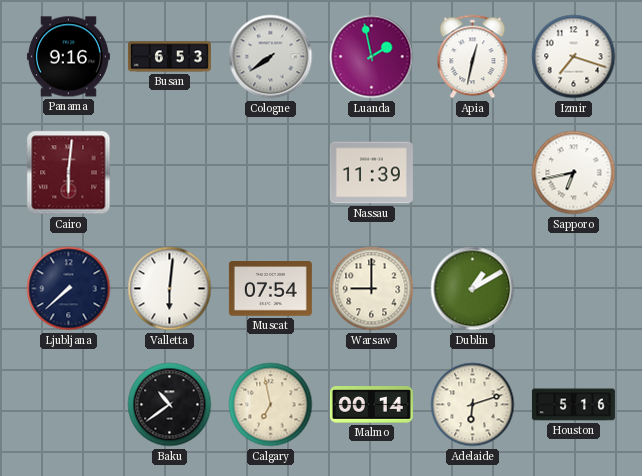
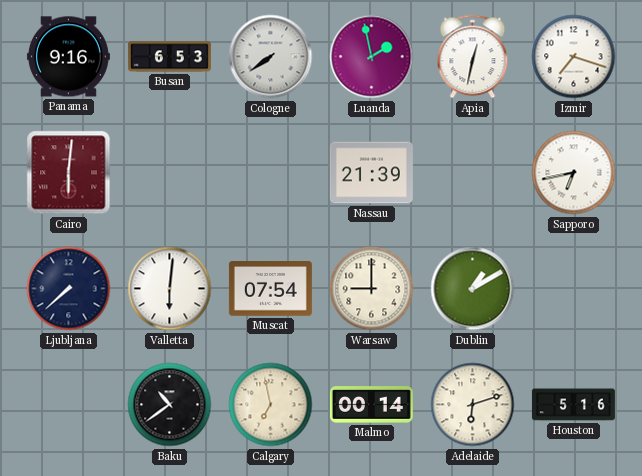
Nassau: 11:39 -> 21:39
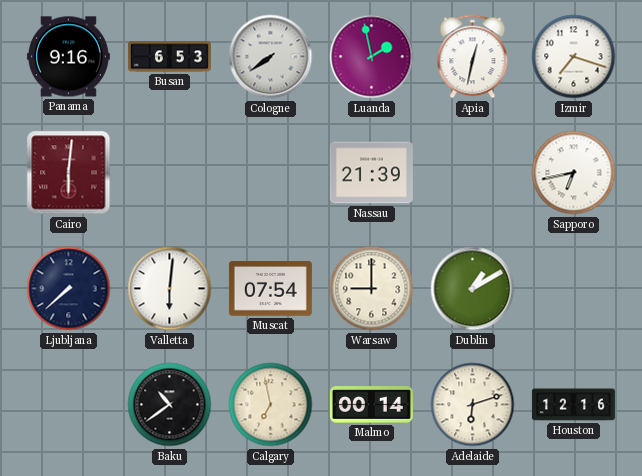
Houston: 5:16 -> 12:16
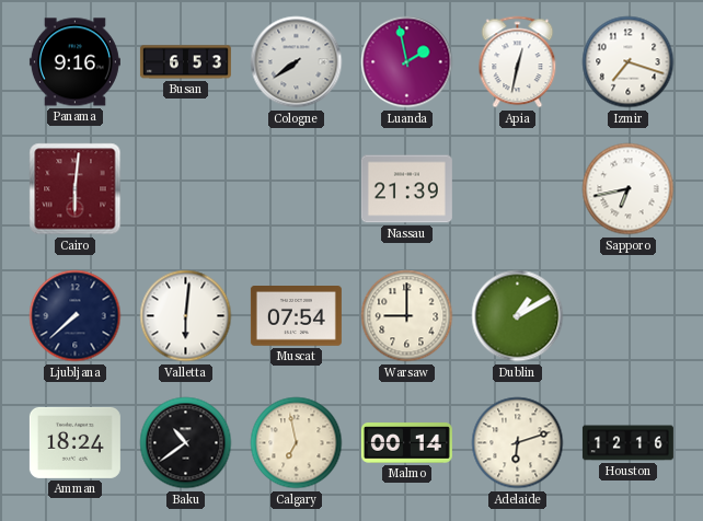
Amman: none -> 18:24
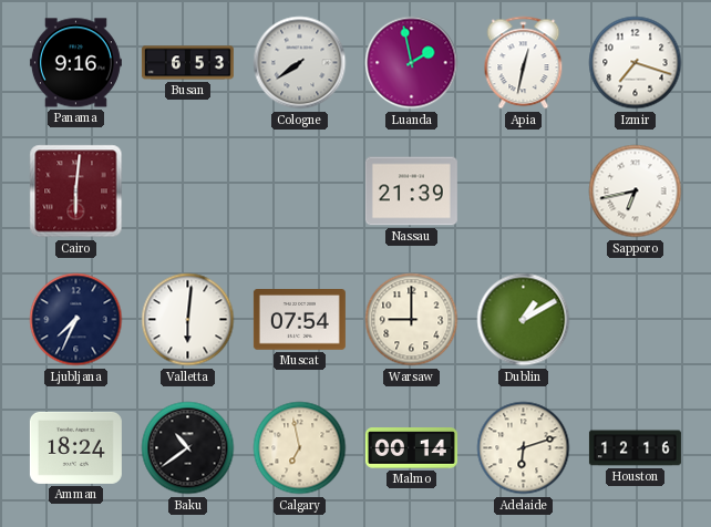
Ljubljana: 7:38 -> 7:34
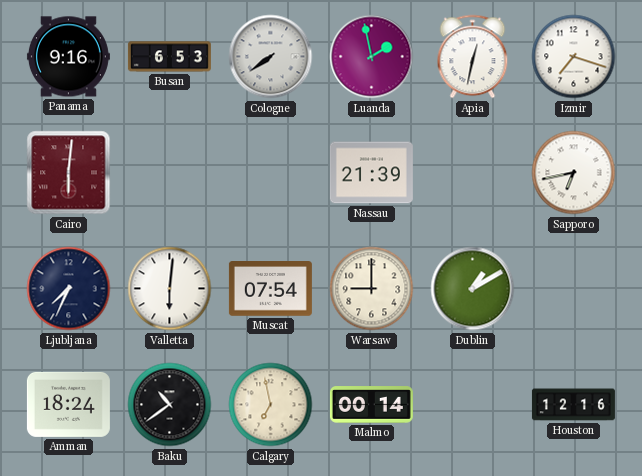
Adelaide: 6:12 -> none
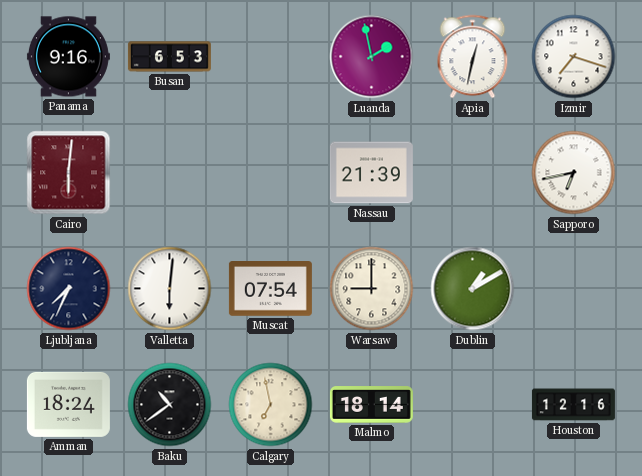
Cologne: 7:39 -> none
Malmo: 00:14 -> 18:14
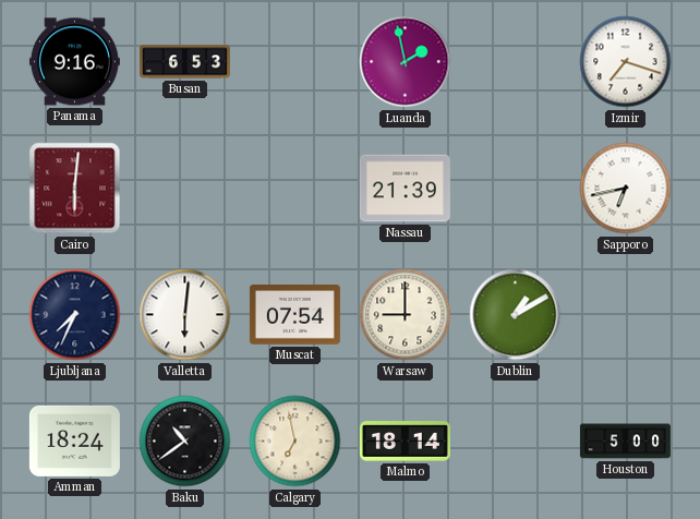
Apia: 12:32 -> none
Houston: 12:16 -> 5:00
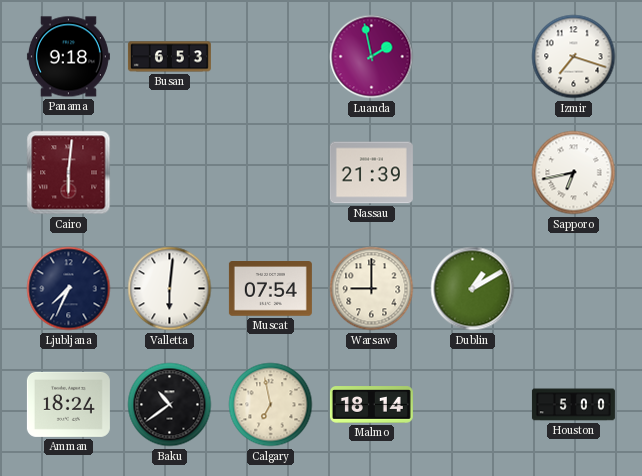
Panama: 9:16 -> 9:18
